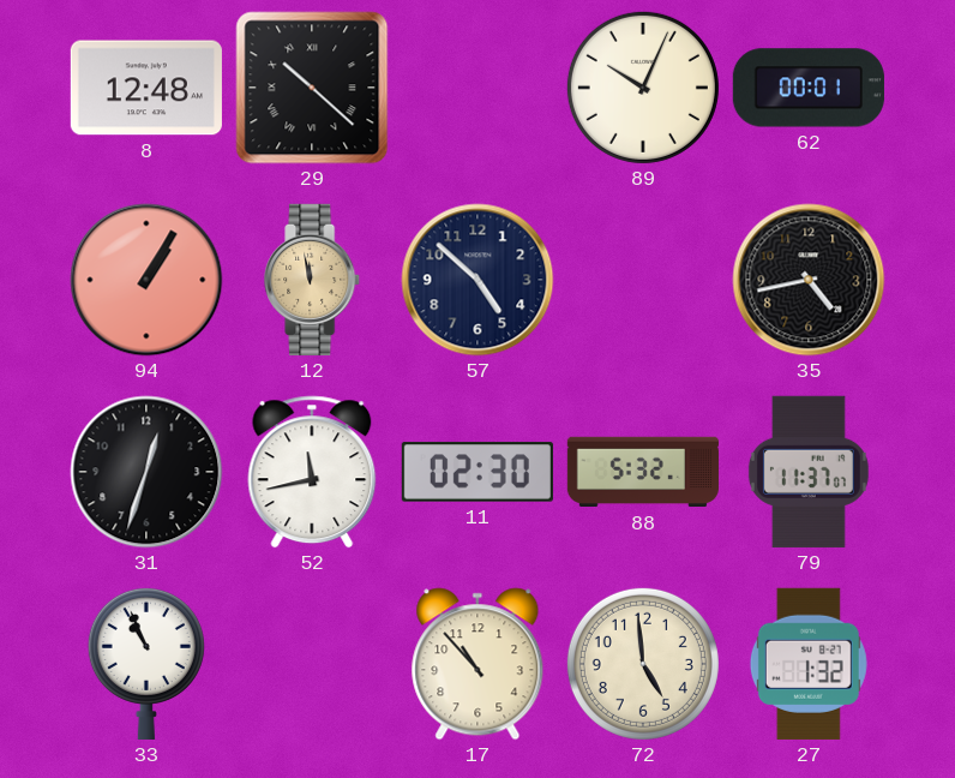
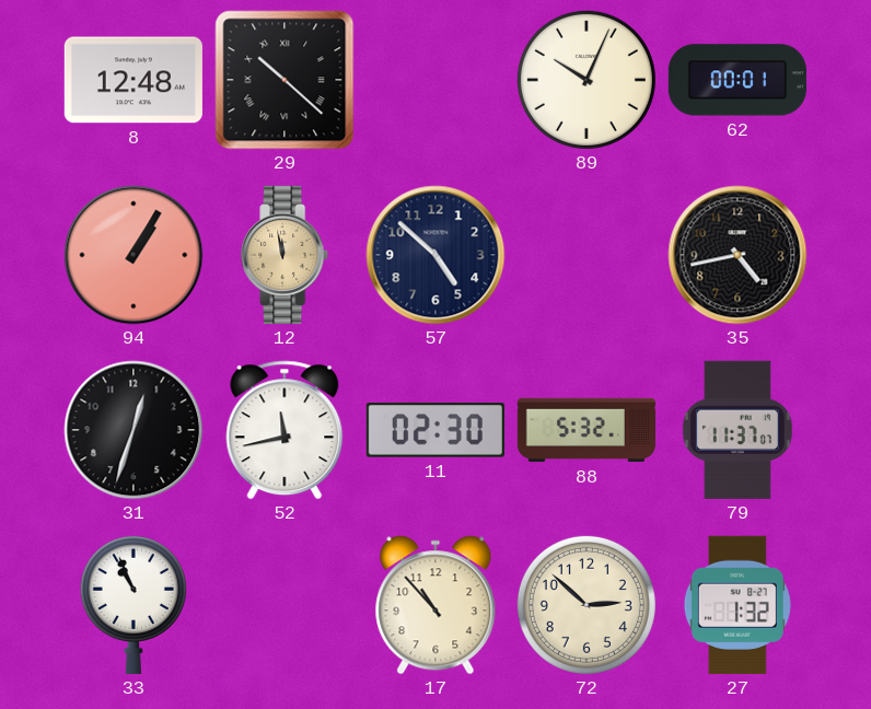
72: 4:59 -> 2:52
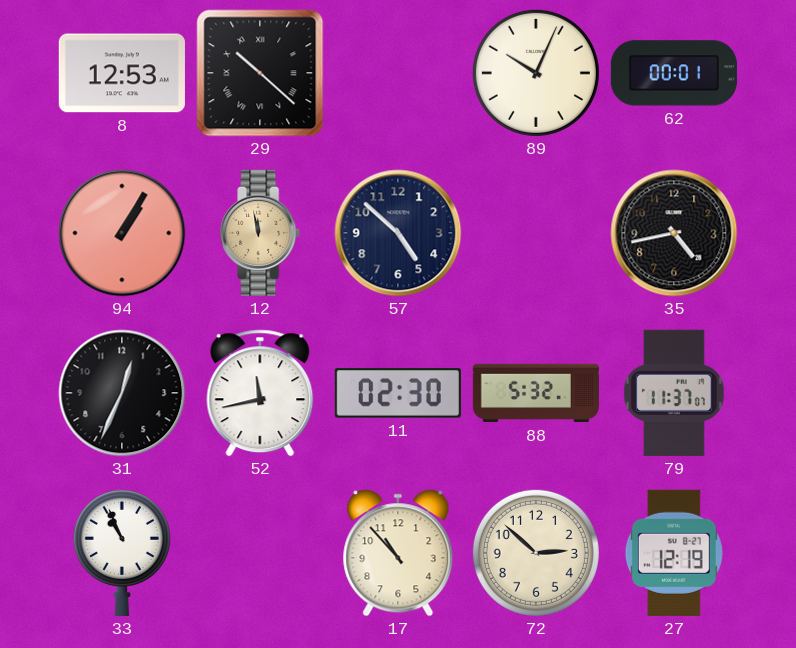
8: 12:48 -> 12:53
31: 12:33 -> 12:34
27: 1:32 -> 12:19
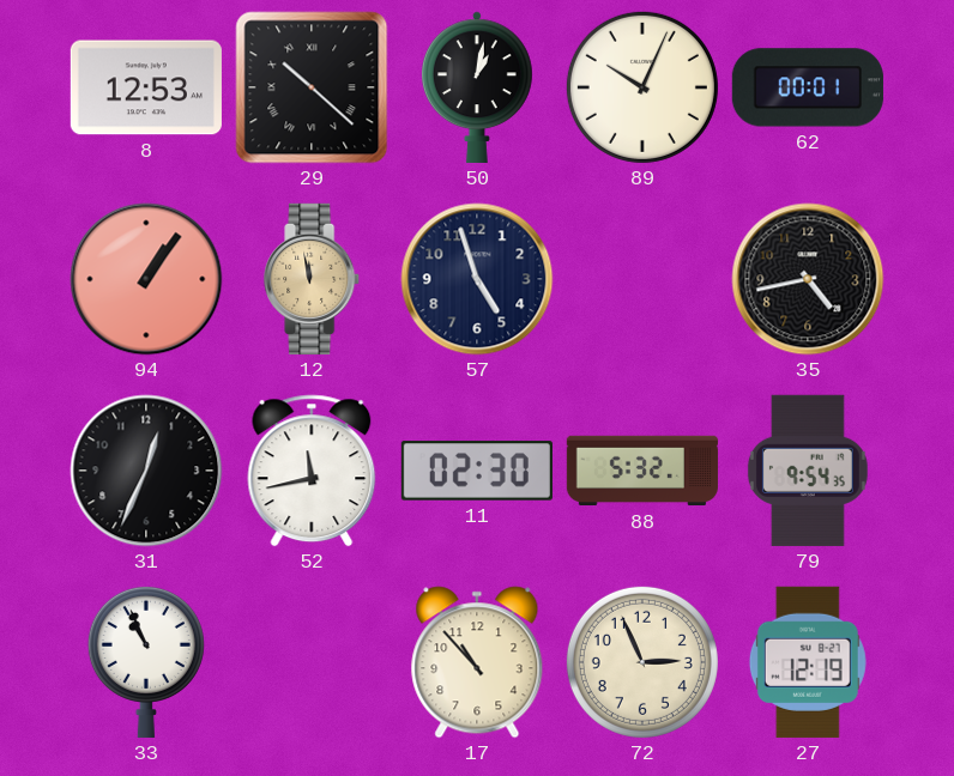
50: none -> 1:02
94: 1:05 -> 1:06
57: 4:52 -> 4:57
79: 11:37 -> 9:54
72: 2:52 -> 2:56
